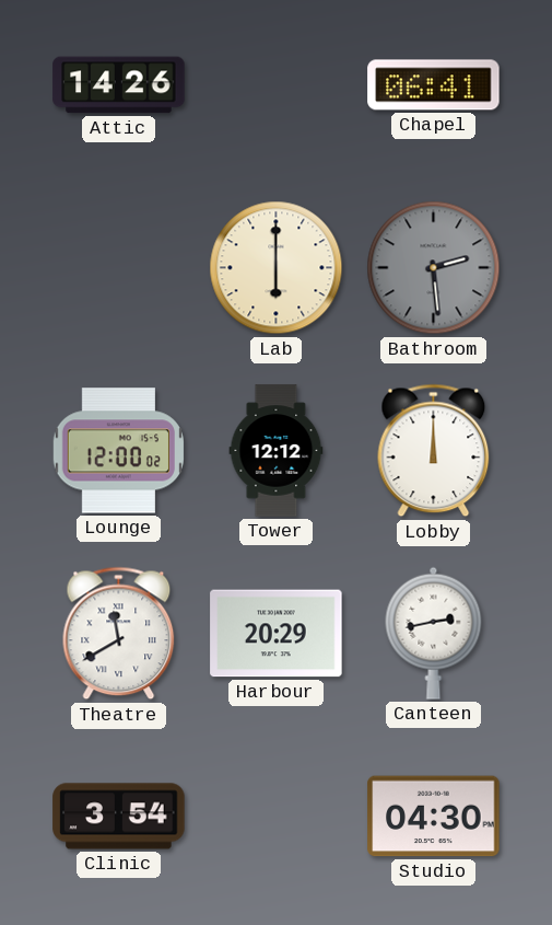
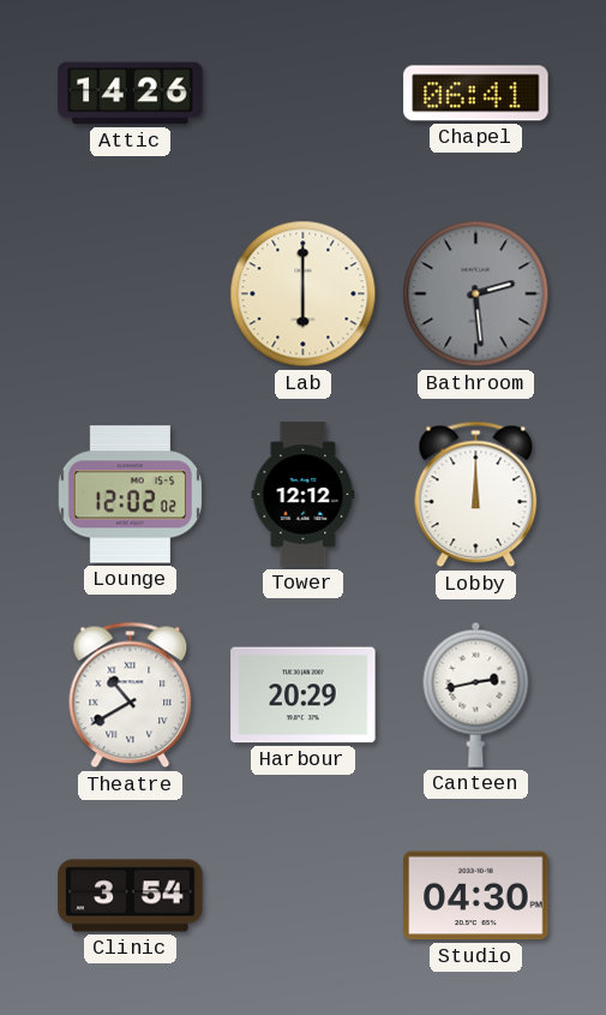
Lounge: 12:00 -> 12:02
Theatre: 11:40 -> 10:40
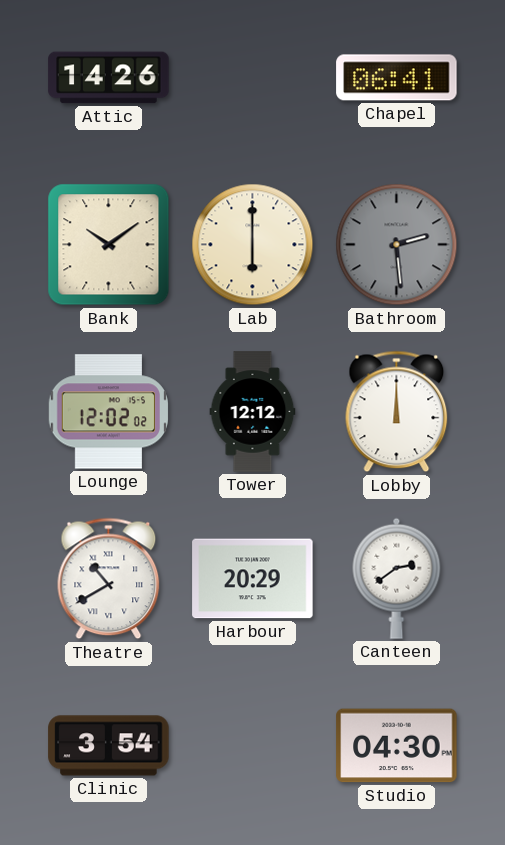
Bank: none -> 10:09
Canteen: 2:43 -> 2:39
